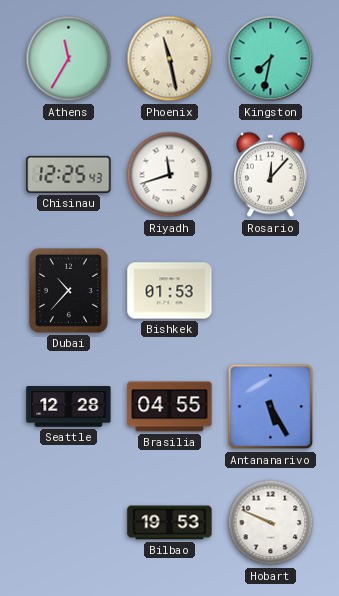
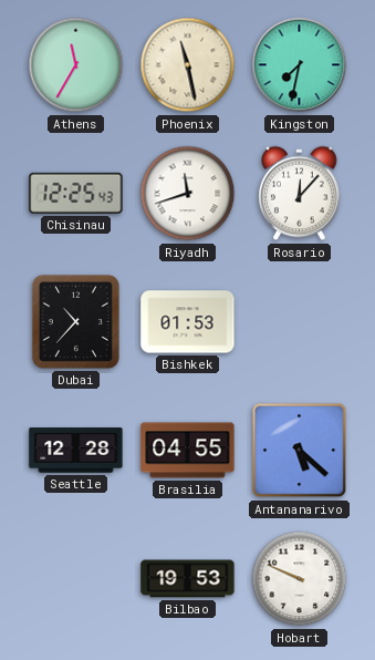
Antananarivo: 5:25 -> 5:22
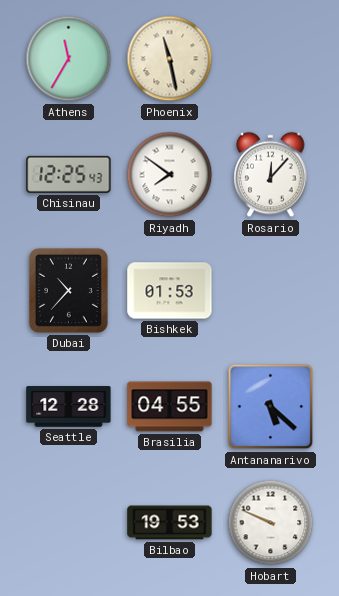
Kingston: 7:32 -> none
Riyadh: 11:42 -> 7:51
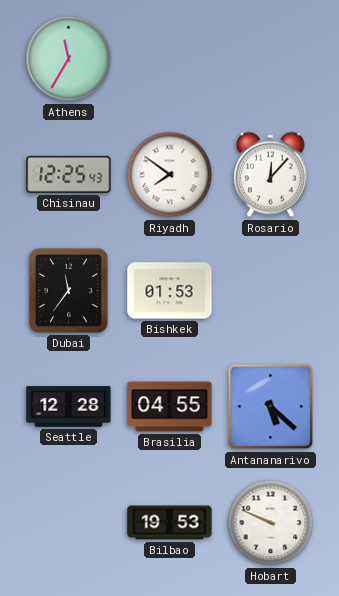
Phoenix: 11:28 -> none
Dubai: 10:37 -> 11:36
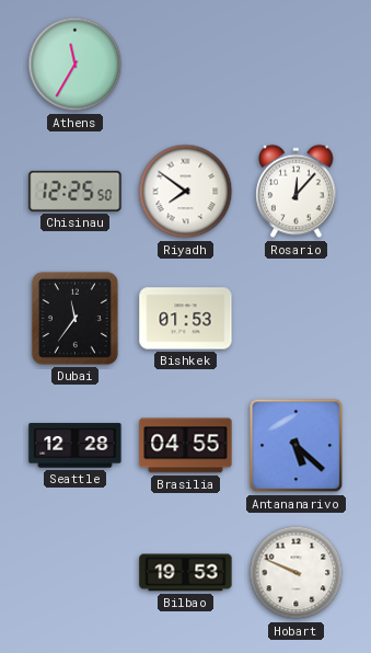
Chisinau: 12:25:43 -> 12:25:50
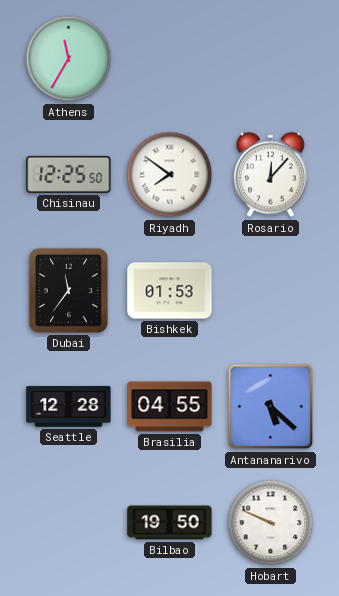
Bilbao: 19:53 -> 19:50
